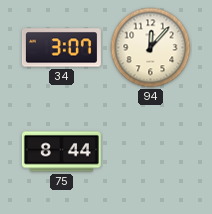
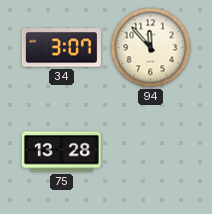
94: 12:07 -> 11:53
75: 8:44 -> 13:28
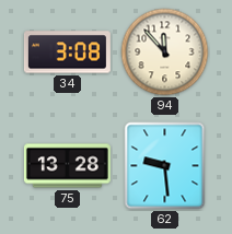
34: 3:07 -> 3:08
62: none -> 9:29
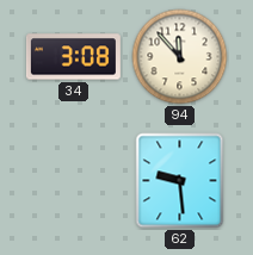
75: 13:28 -> none
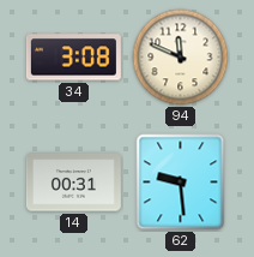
94: 11:53 -> 11:49
14: none -> 00:31
